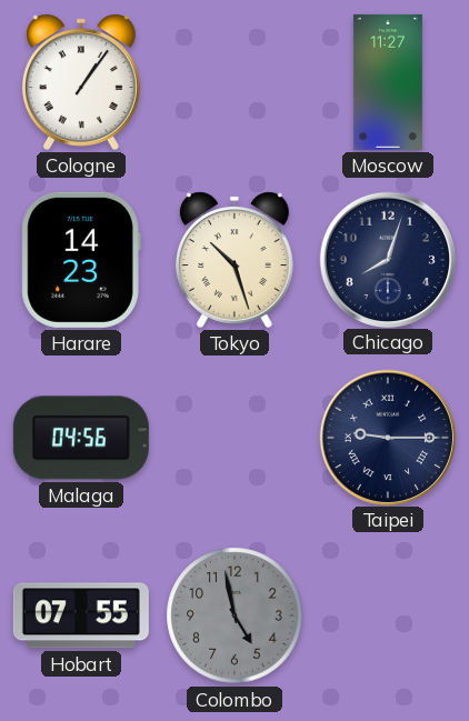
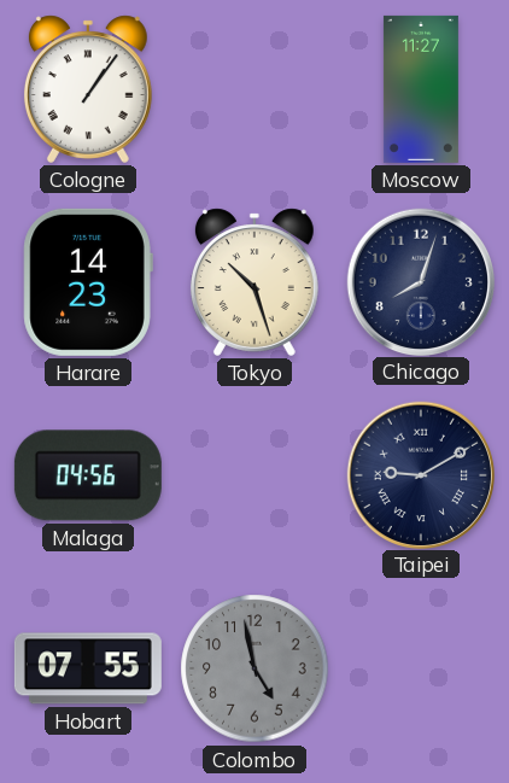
Taipei: 9:15 -> 9:10
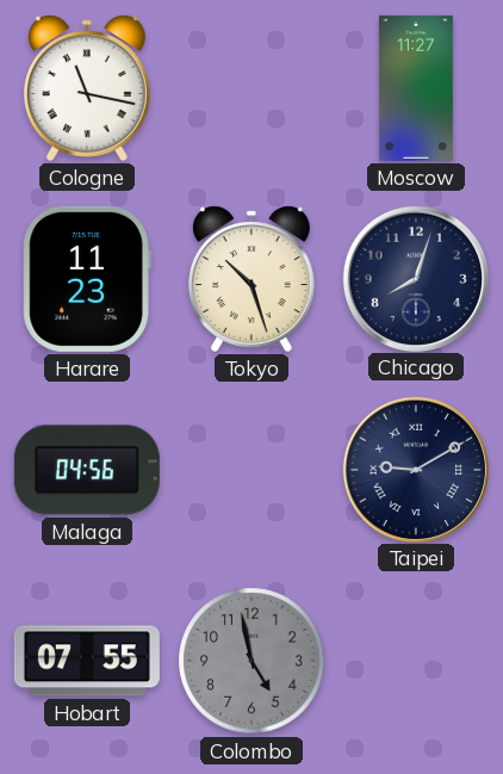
Cologne: 1:06 -> 11:17
Harare: 14:23 -> 11:23
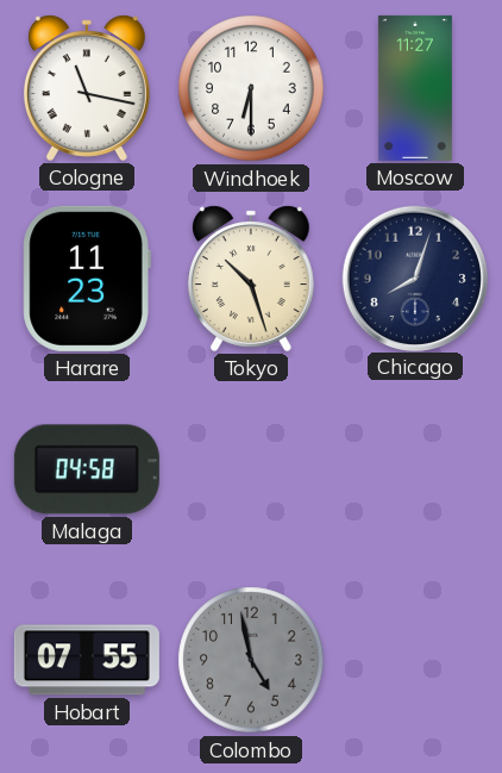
Windhoek: none -> 6:30
Malaga: 04:56 -> 04:58
Taipei: 9:10 -> none
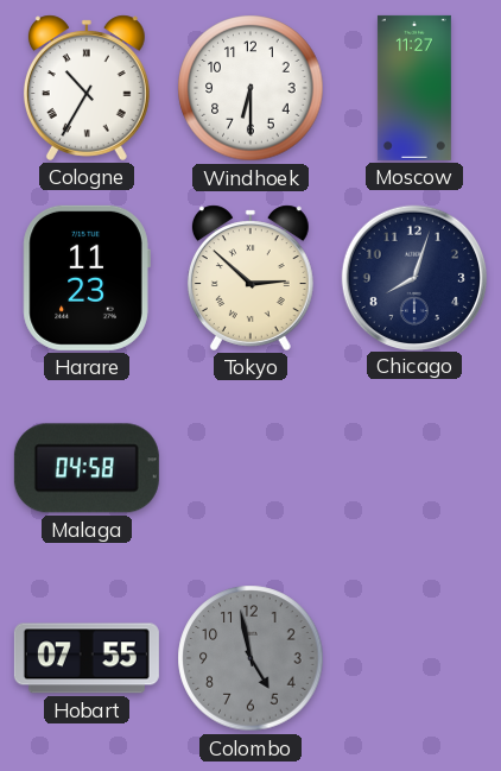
Cologne: 11:17 -> 10:35
Tokyo: 10:27 -> 2:52
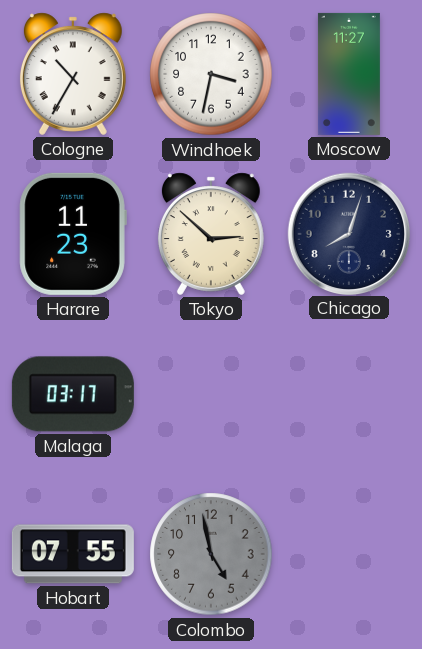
Windhoek: 6:30 -> 3:32
Malaga: 04:58 -> 03:17
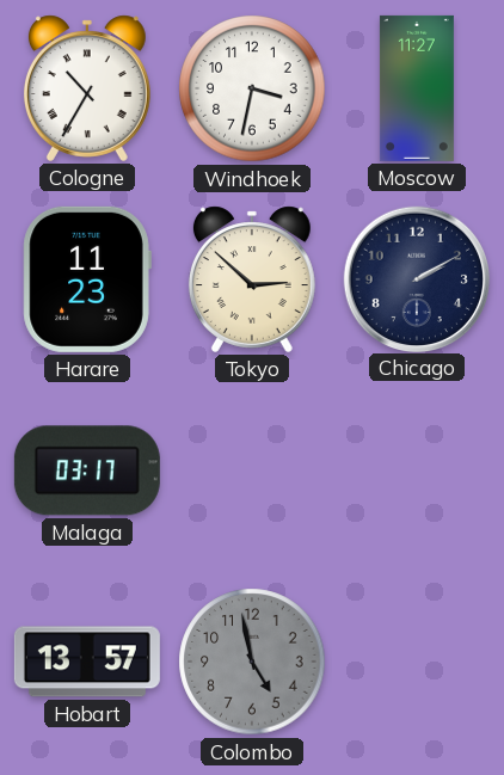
Chicago: 8:03 -> 2:10
Hobart: 07:55 -> 13:57
